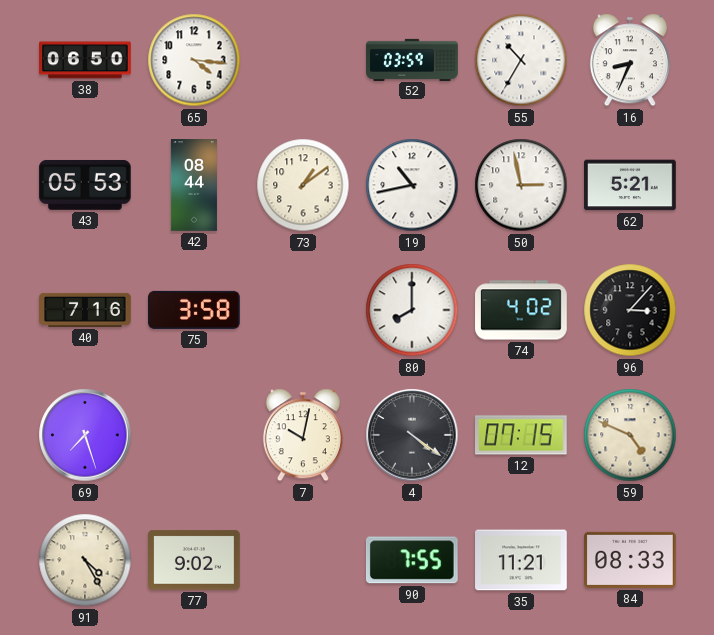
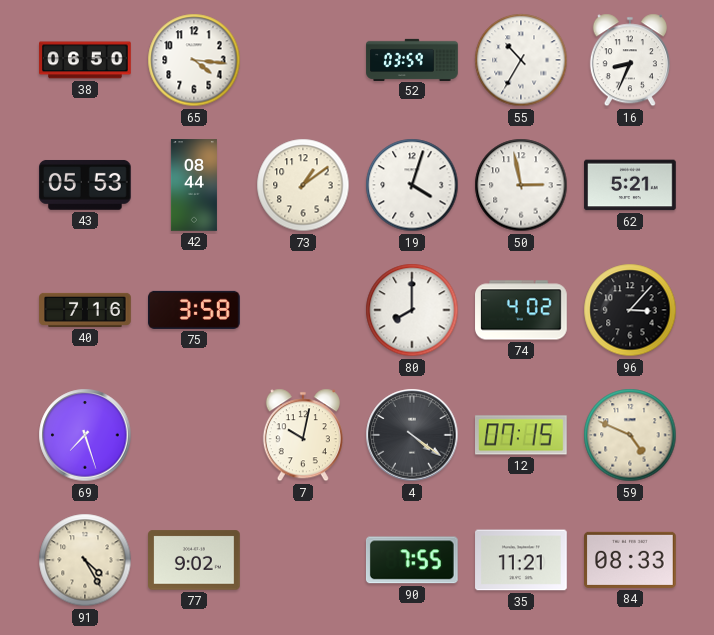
19: 10:43 -> 4:03
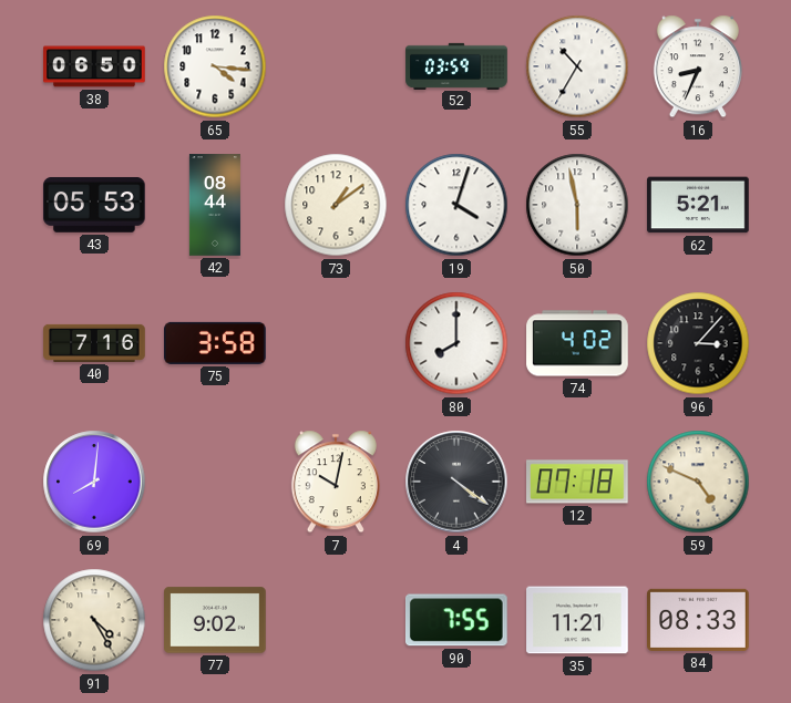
50: 2:58 -> 5:58
69: 7:27 -> 8:01
12: 07:15 -> 07:18
